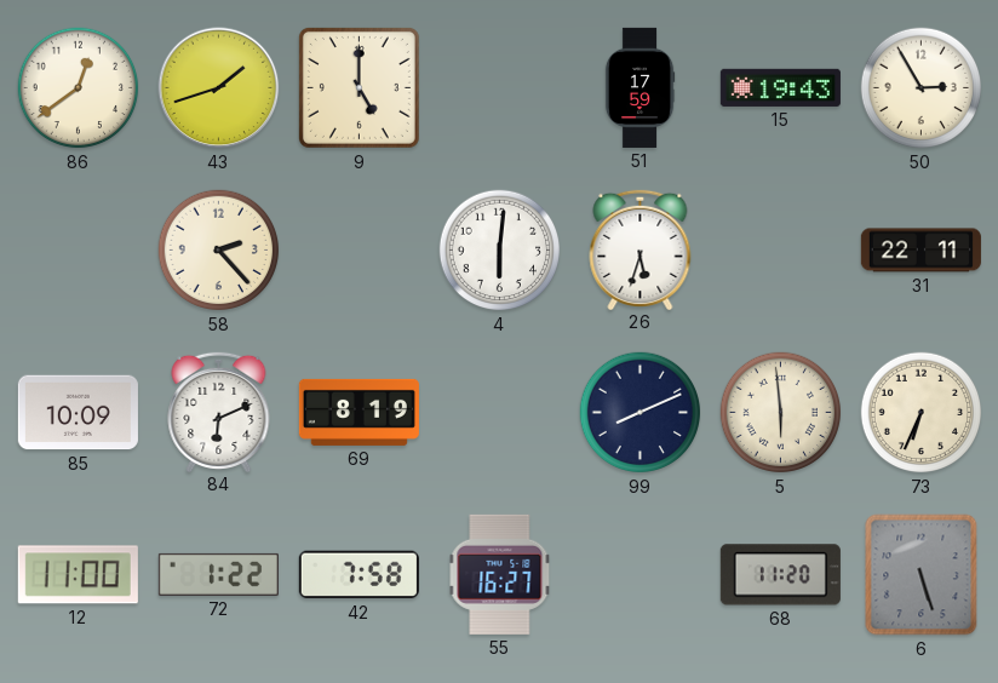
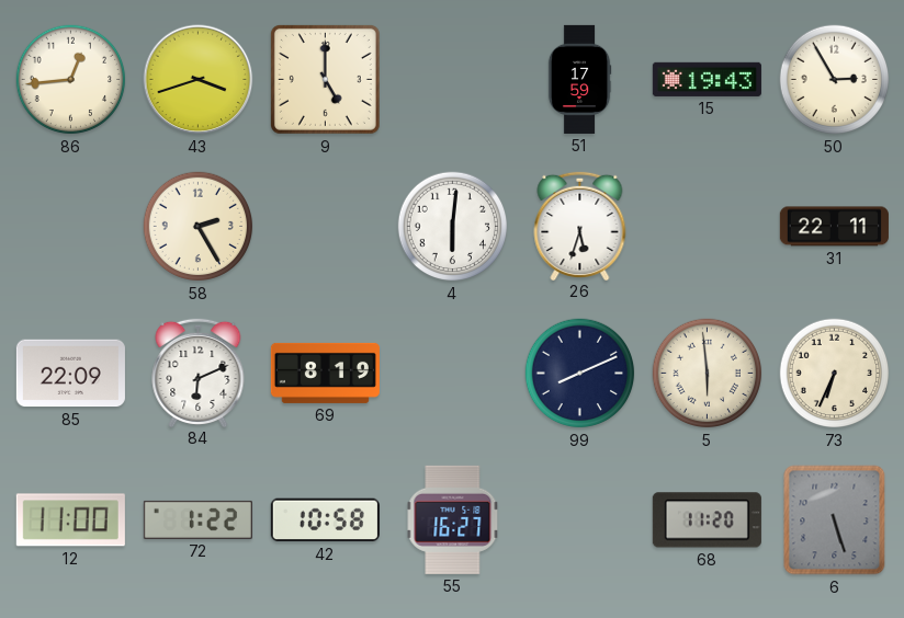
86: 12:39 -> 12:44
43: 1:42 -> 3:42
58: 2:23 -> 2:25
85: 10:09 -> 22:09
42: 7:58 -> 10:58
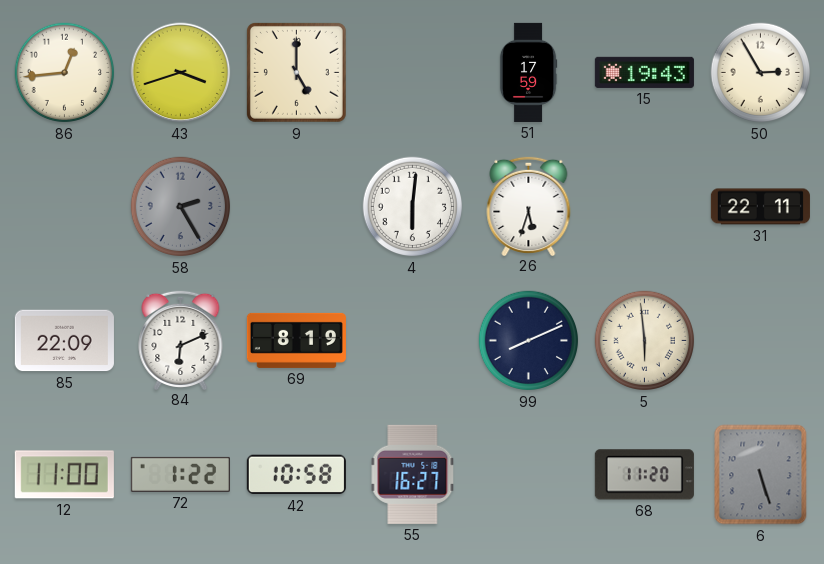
58 dial: cream -> grey
73: 6:34 -> none
